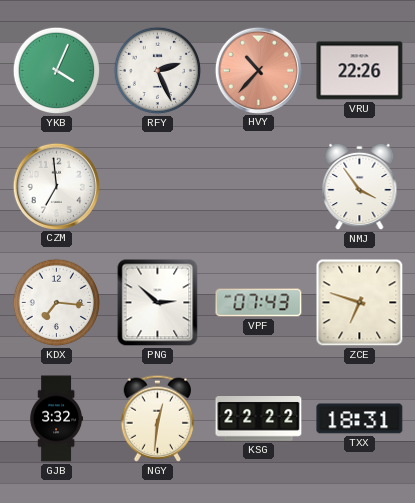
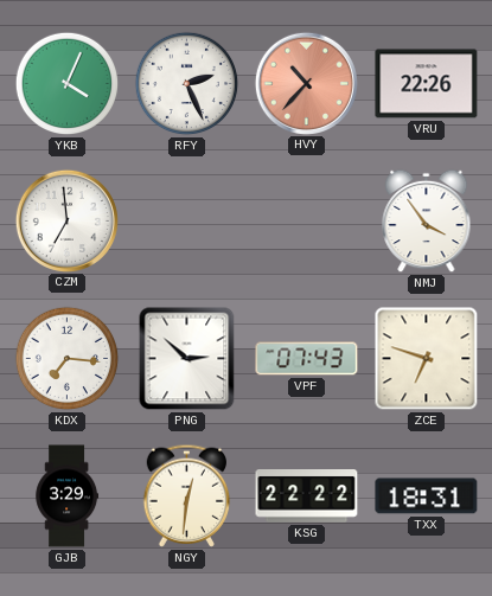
GJB: 3:32 -> 3:29
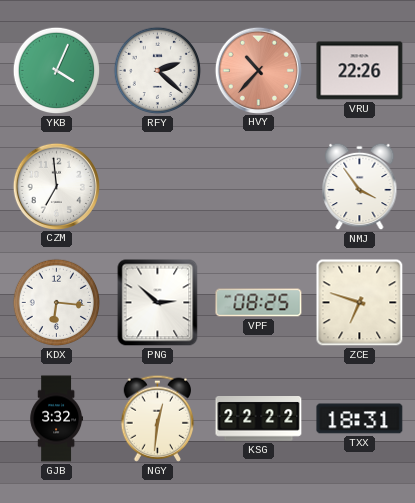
RFY: 2:26 -> 2:22
KDX: 7:16 -> 6:16
VPF: 07:43 -> 08:25
GJB: 3:29 -> 3:32
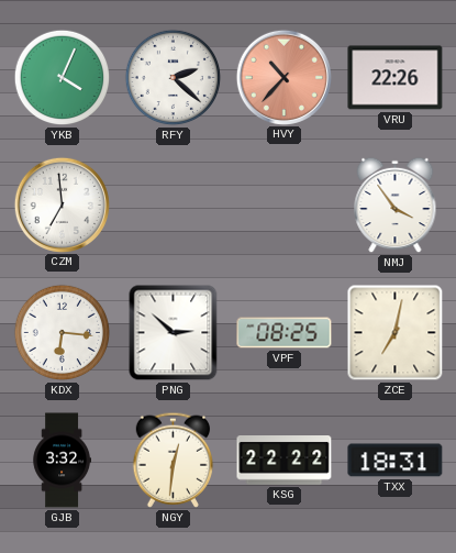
ZCE: 6:48 -> 7:02
